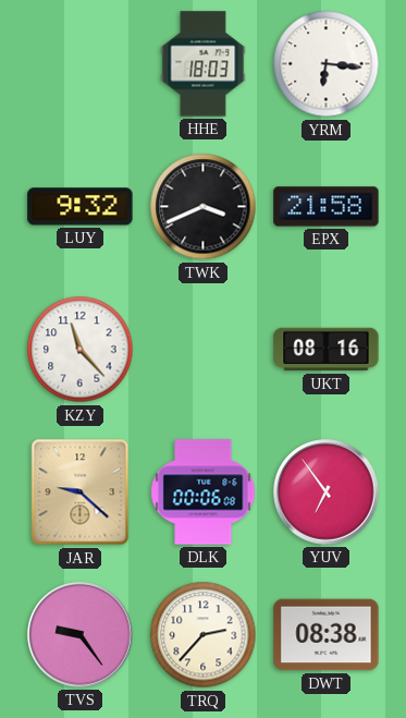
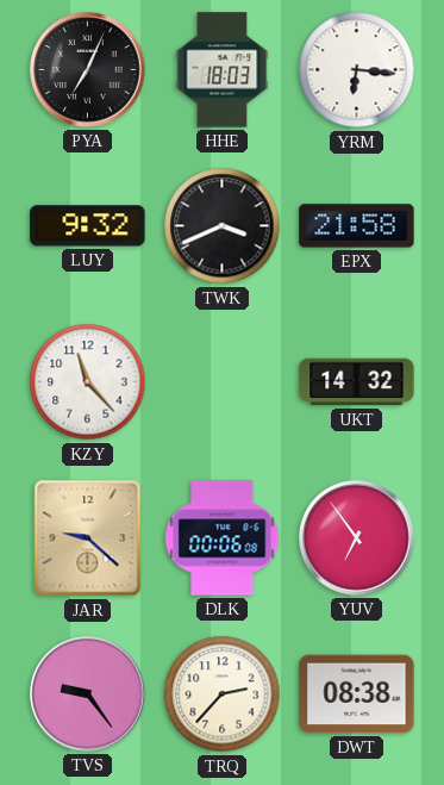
PYA: none -> 7:04
UKT: 08:16 -> 14:32
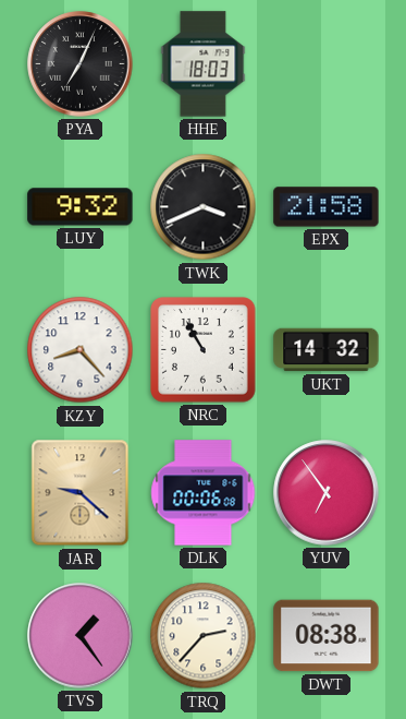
YRM: 6:16 -> none
KZY: 11:23 -> 8:23
NRC: none -> 10:55
TVS: 9:24 -> 1:24
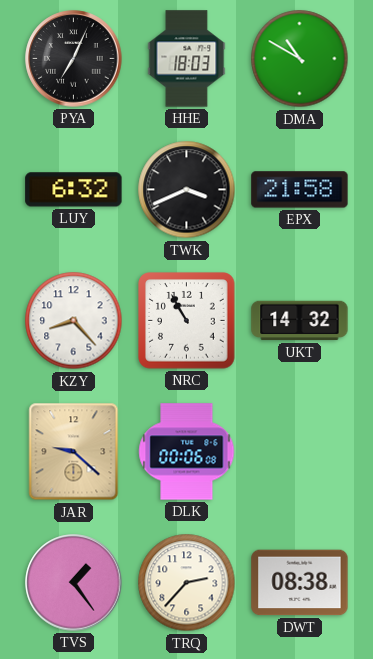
DMA: none -> 10:50
LUY: 9:32 -> 6:32
YUV: 6:54 -> none
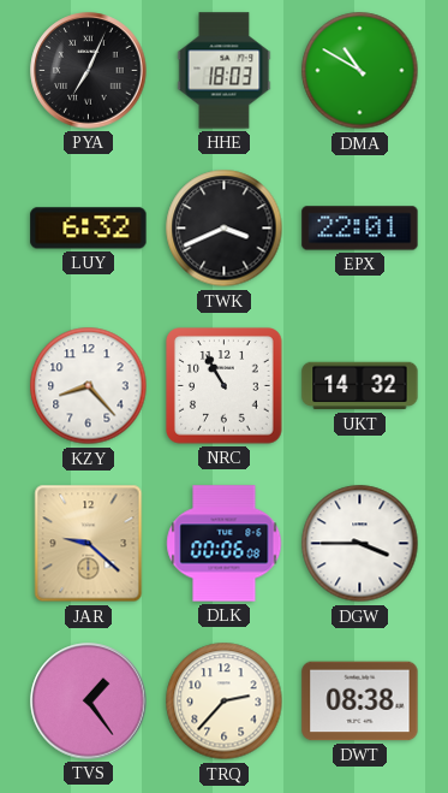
EPX: 21:58 -> 22:01
DGW: none -> 3:45
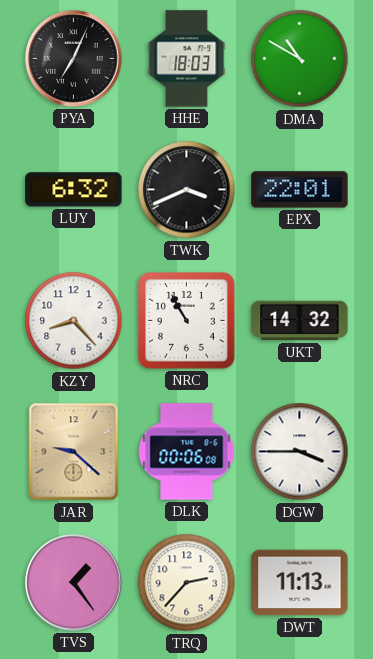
DWT: 08:38 -> 11:13
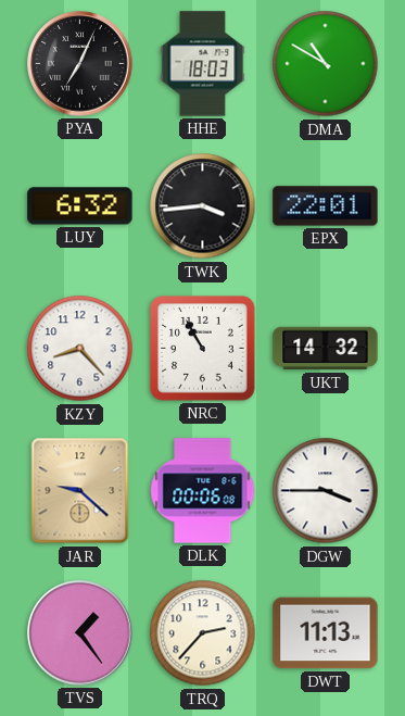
TWK: 3:41 -> 3:44
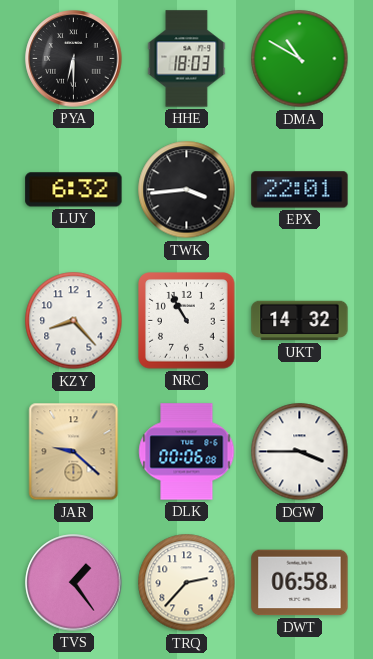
PYA: 7:04 -> 6:30
DWT: 11:13 -> 06:58
